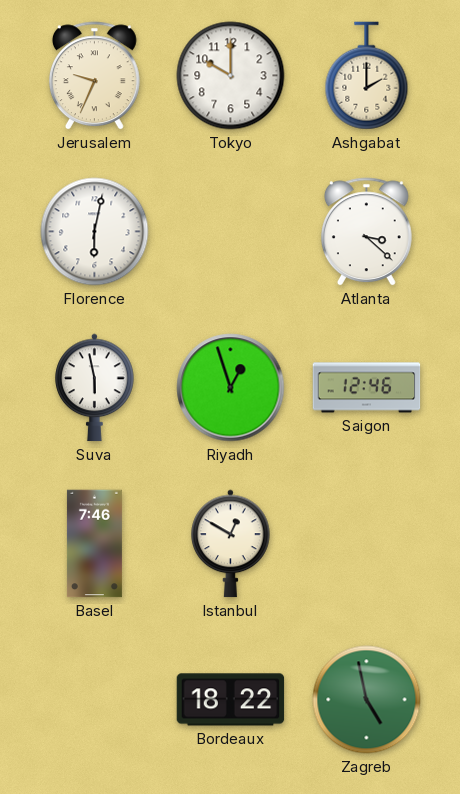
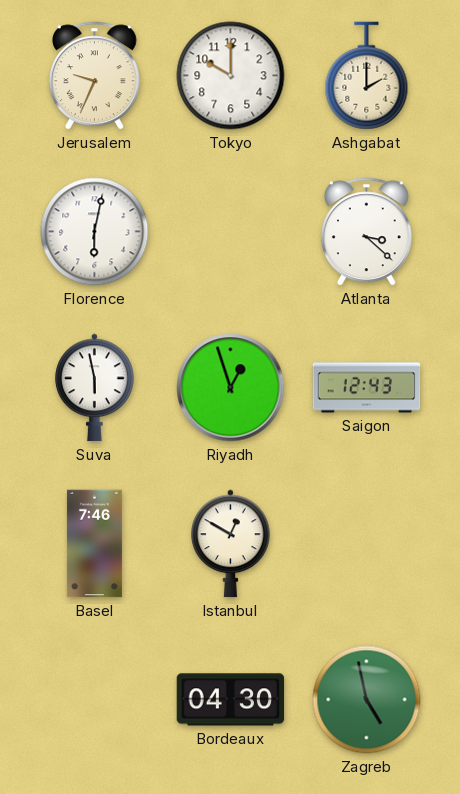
Saigon: 12:46 -> 12:43
Bordeaux: 18:22 -> 04:30
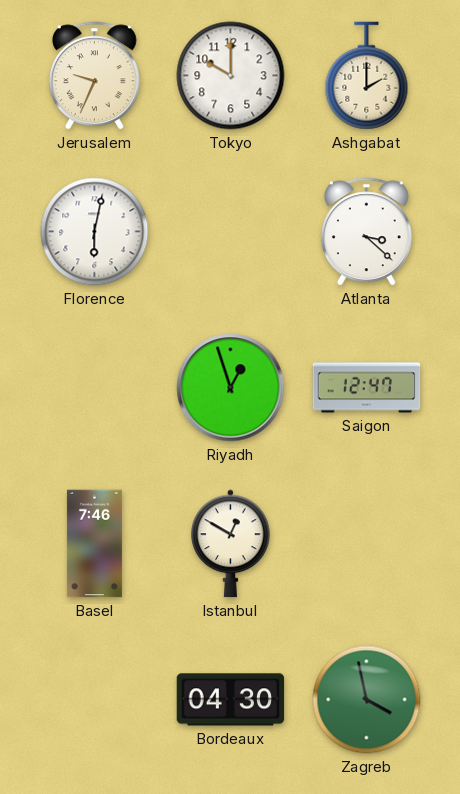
Suva: 5:58 -> none
Saigon: 12:43 -> 12:47
Zagreb: 4:58 -> 3:58
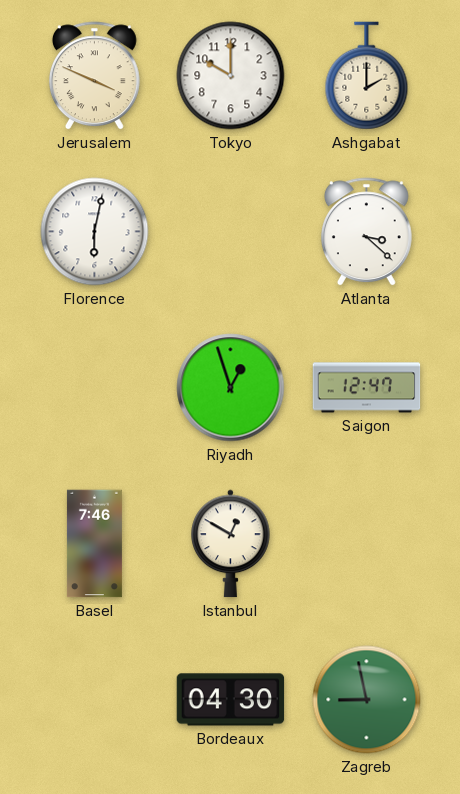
Jerusalem: 9:34 -> 3:49
Zagreb: 3:58 -> 8:58
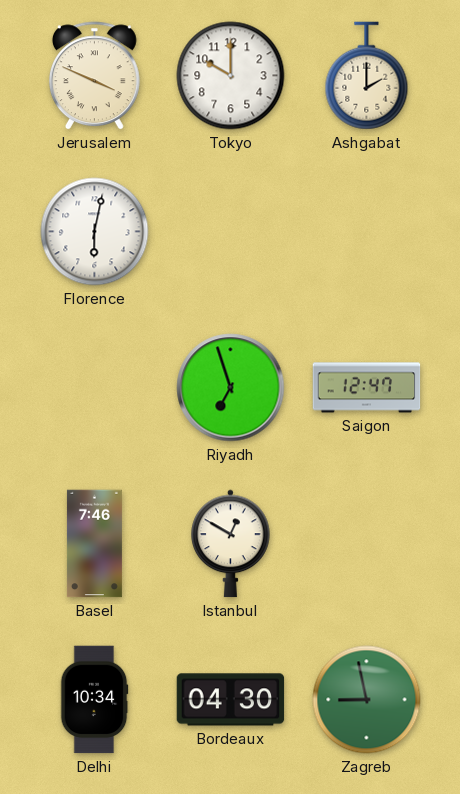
Atlanta: 3:22 -> none
Riyadh: 12:57 -> 6:57
Delhi: none -> 10:34
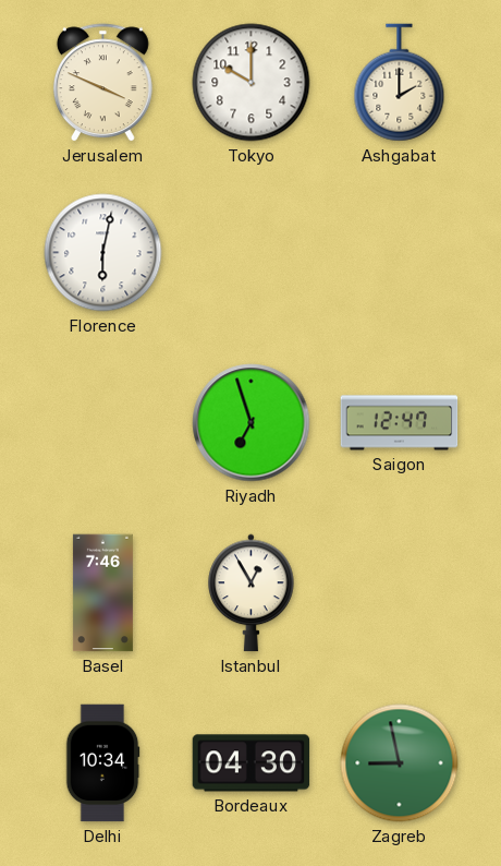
Istanbul: 12:50 -> 12:55
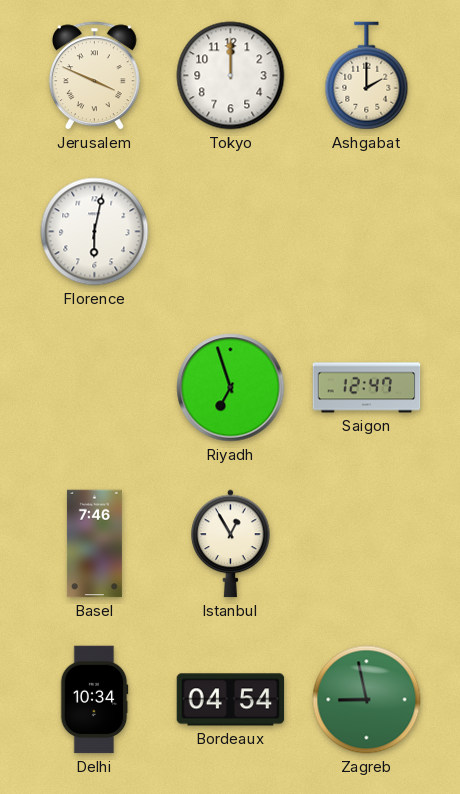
Tokyo: 10:00 -> 12:00
Bordeaux: 04:30 -> 04:54
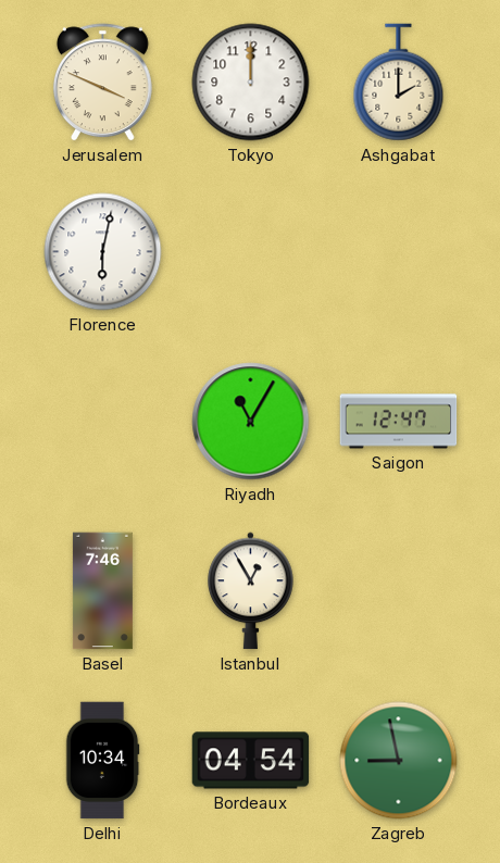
Riyadh: 6:57 -> 11:05
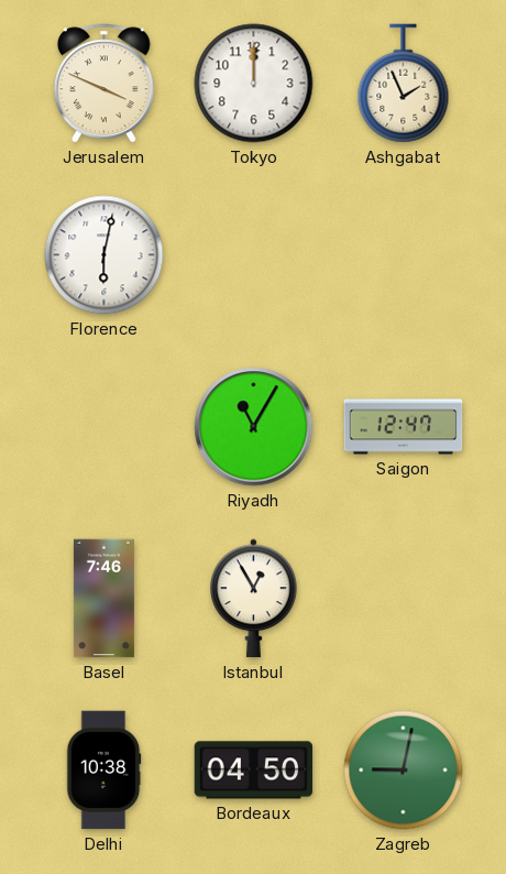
Ashgabat: 2:00 -> 1:56
Delhi: 10:34 -> 10:38
Bordeaux: 04:54 -> 04:50
Zagreb: 8:58 -> 9:02
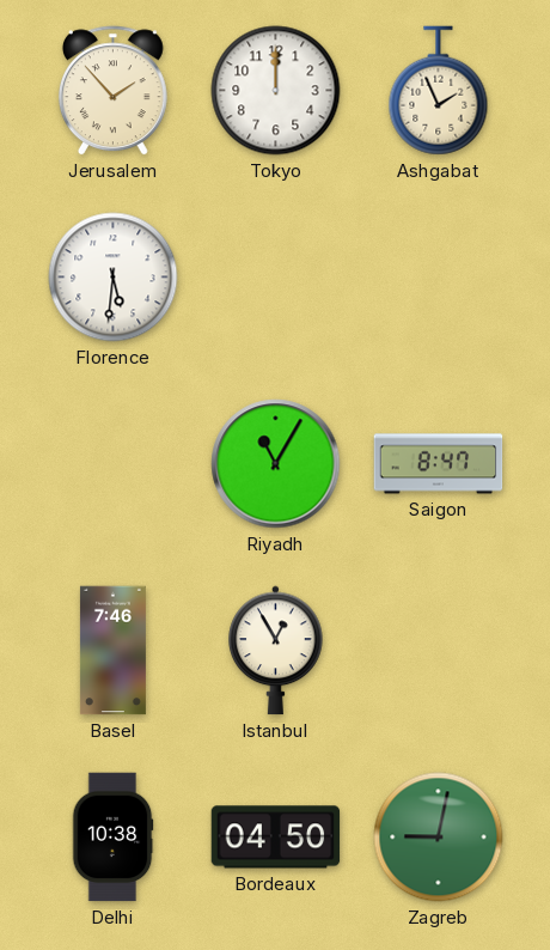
Jerusalem: 3:49 -> 1:53
Florence: 6:02 -> 5:31
Saigon: 12:47 -> 8:47
